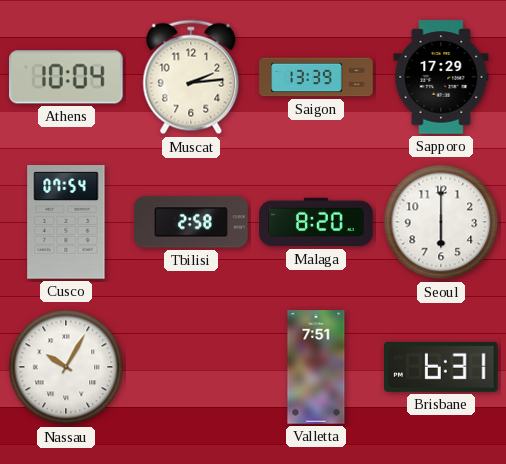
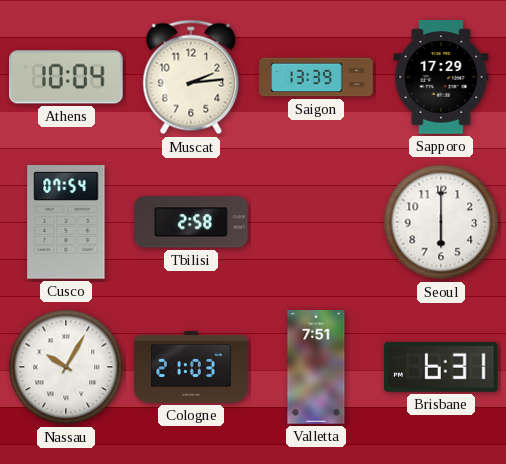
Malaga: 8:20 -> none
Cologne: none -> 21:03
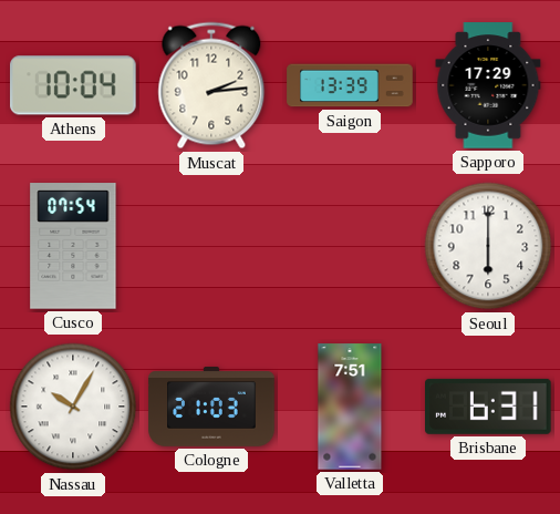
Tbilisi: 2:58 -> none
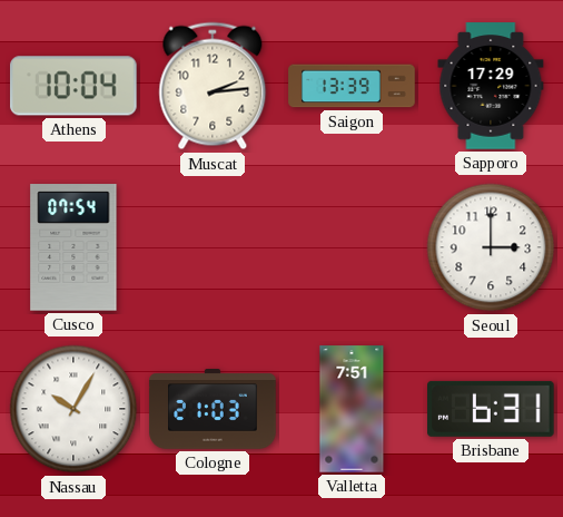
Seoul: 6:00 -> 3:00
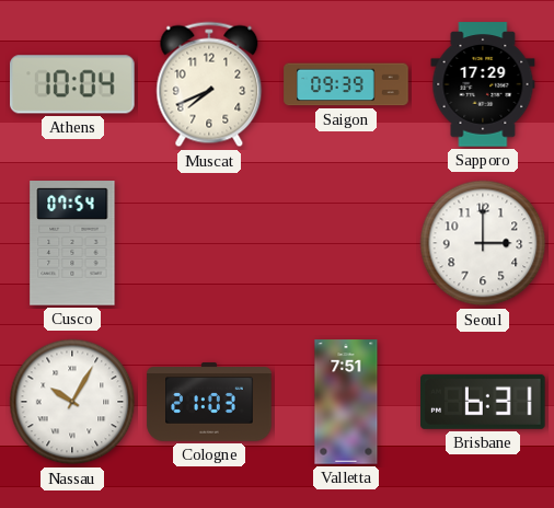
Muscat: 2:14 -> 7:41
Saigon: 13:39 -> 09:39
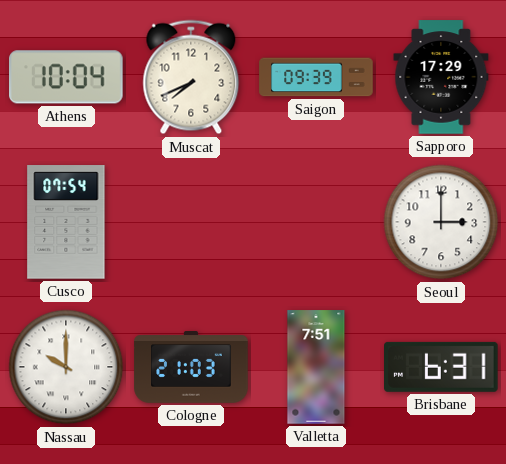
Nassau: 10:05 -> 10:00
